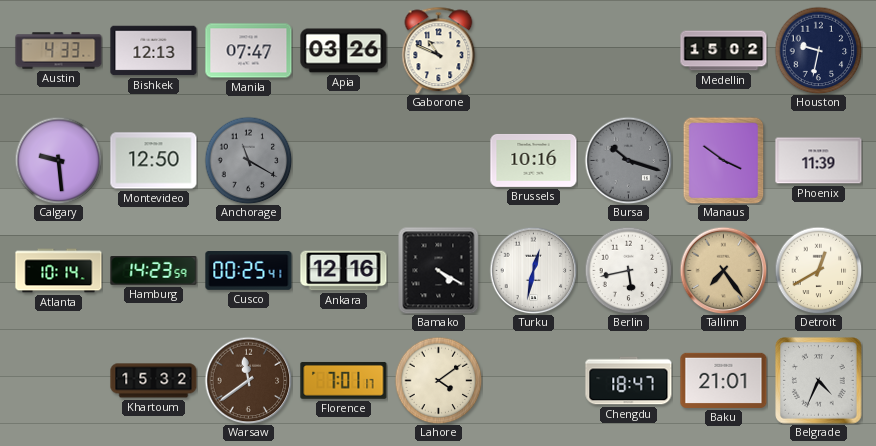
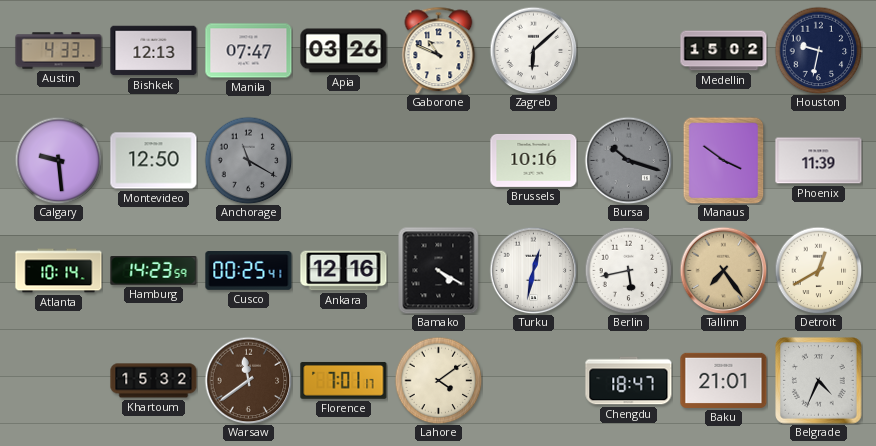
Zagreb: none -> 6:08
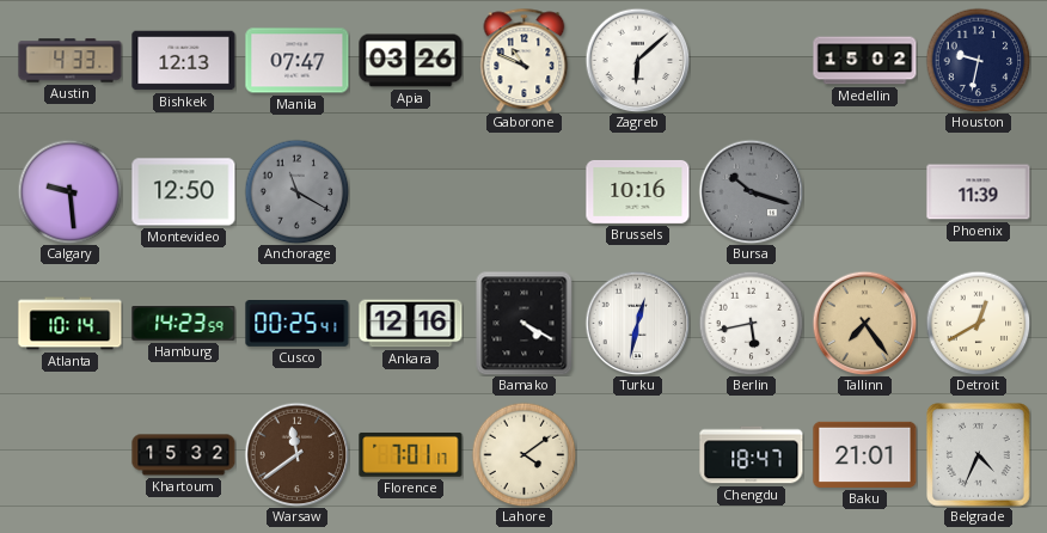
Manaus: 3:51 -> none
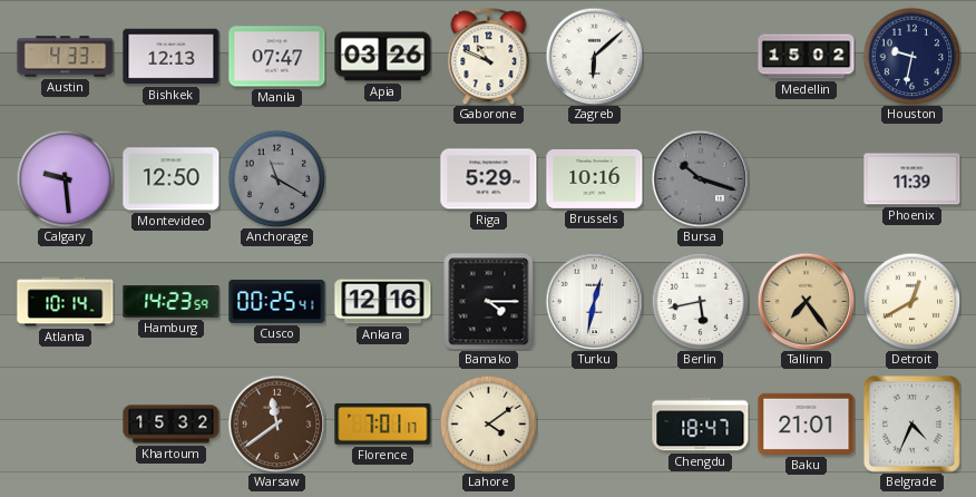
Riga: none -> 5:29
Bamako: 4:20 -> 4:15
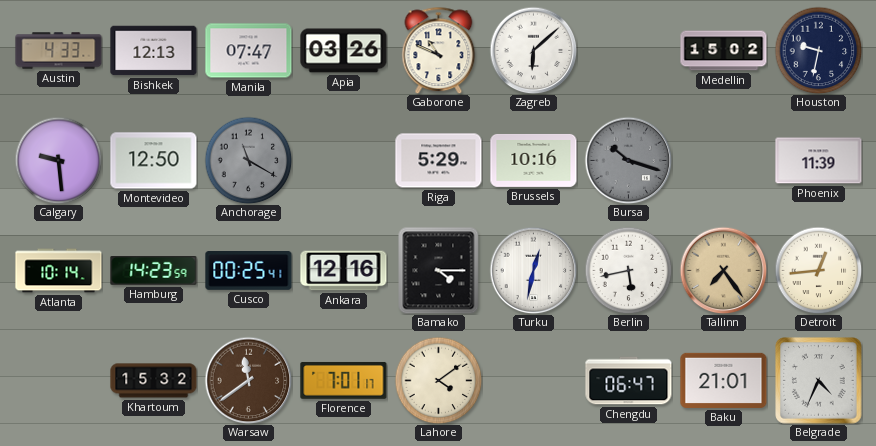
Detroit: 12:40 -> 12:44
Chengdu: 18:47 -> 06:47
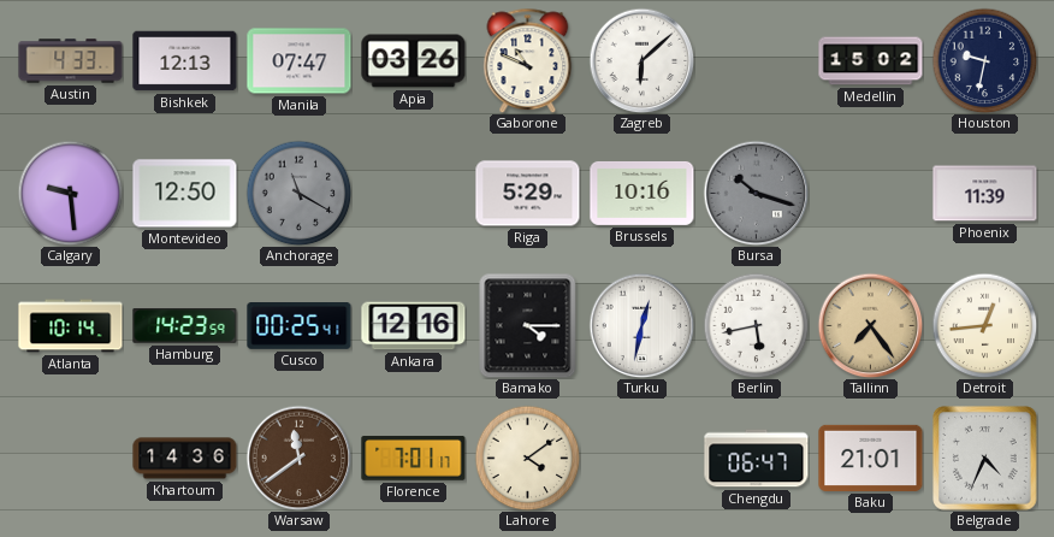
Khartoum: 15:32 -> 14:36
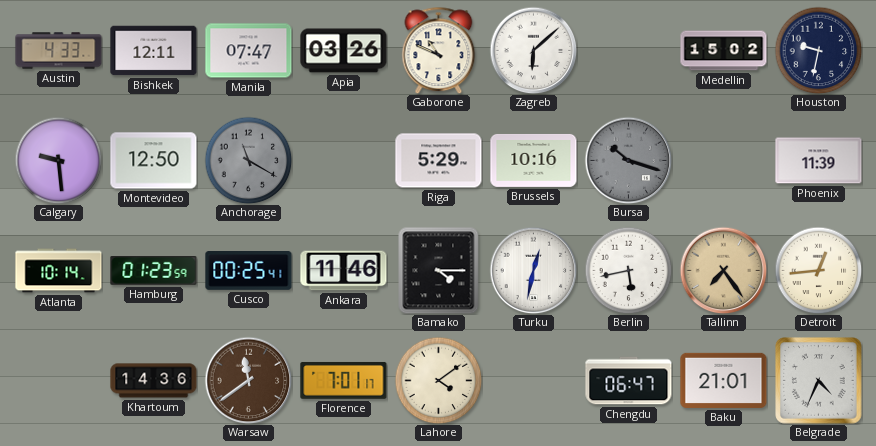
Bishkek: 12:13 -> 12:11
Hamburg: 14:23 -> 01:23
Ankara: 12:16 -> 11:46
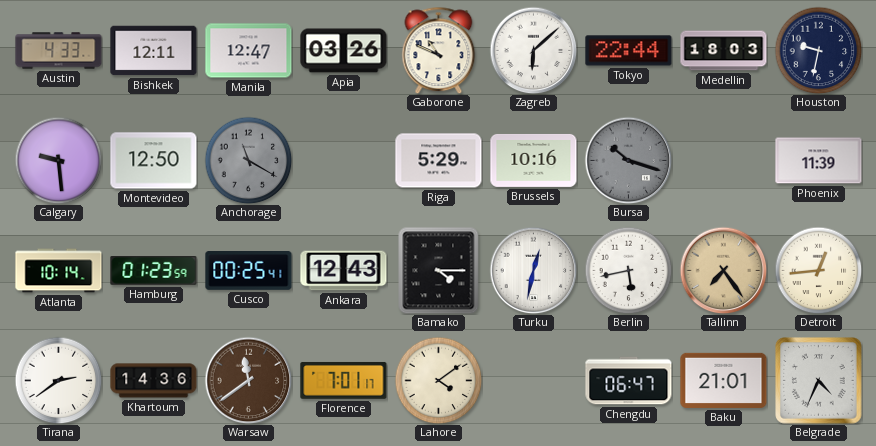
Manila: 07:47 -> 12:47
Tokyo: none -> 22:44
Medellin: 15:02 -> 18:03
Ankara: 11:46 -> 12:43
Tirana: none -> 2:39
